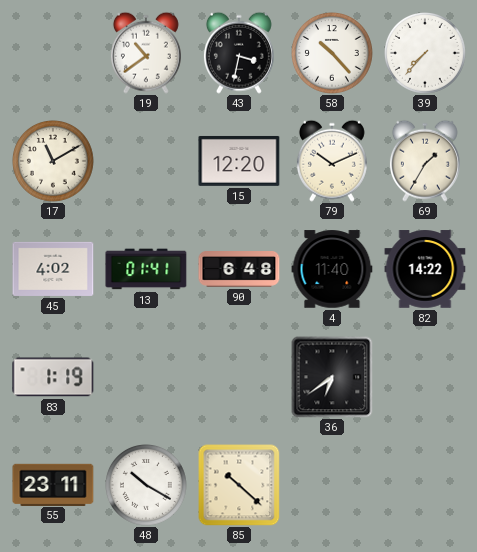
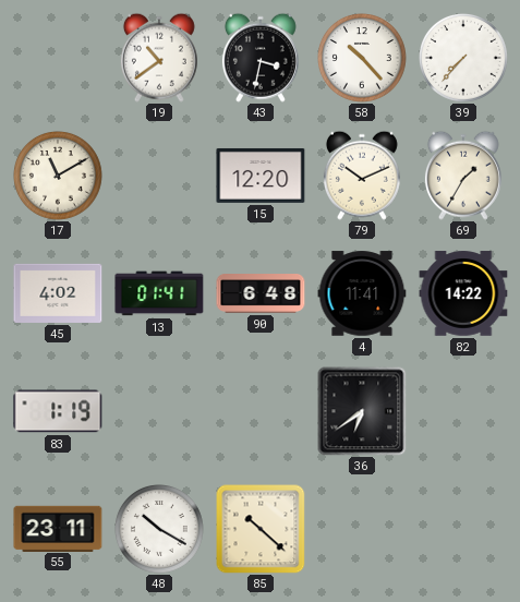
4: 11:40 -> 11:41
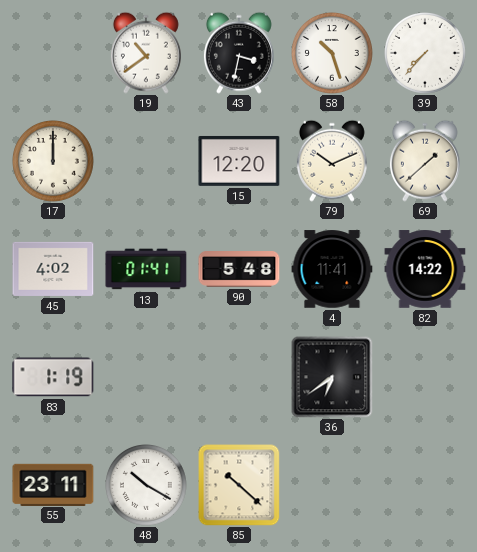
58: 10:23 -> 10:27
17: 11:10 -> 12:00
69: 1:35 -> 1:38
90: 6:48 -> 5:48
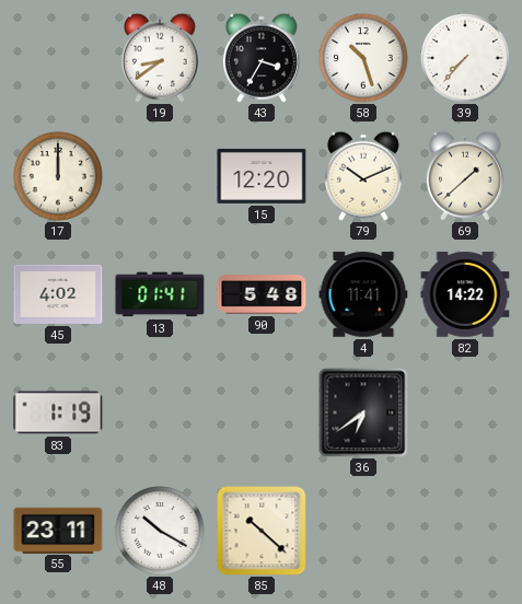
19: 10:39 -> 8:39
43: 3:32 -> 3:35
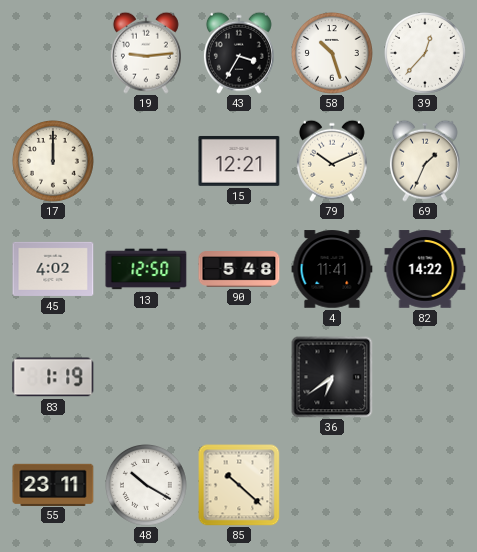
19: 8:39 -> 9:14
39: 7:37 -> 12:37
15: 12:20 -> 12:21
69: 1:38 -> 1:34
13: 01:41 -> 12:50
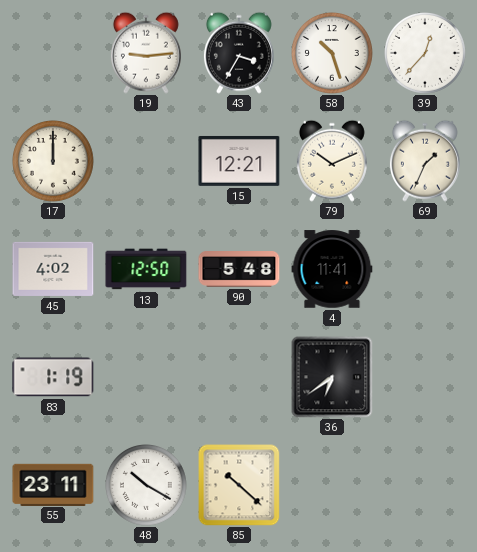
82: 14:22 -> none
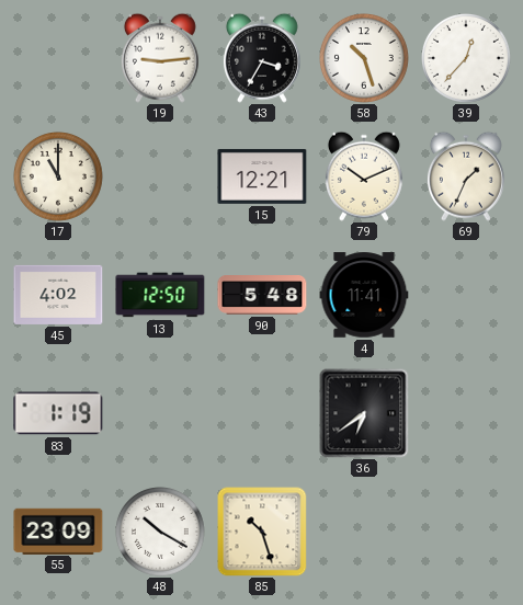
17: 12:00 -> 11:00
55: 23:11 -> 23:09
85: 10:22 -> 10:27
